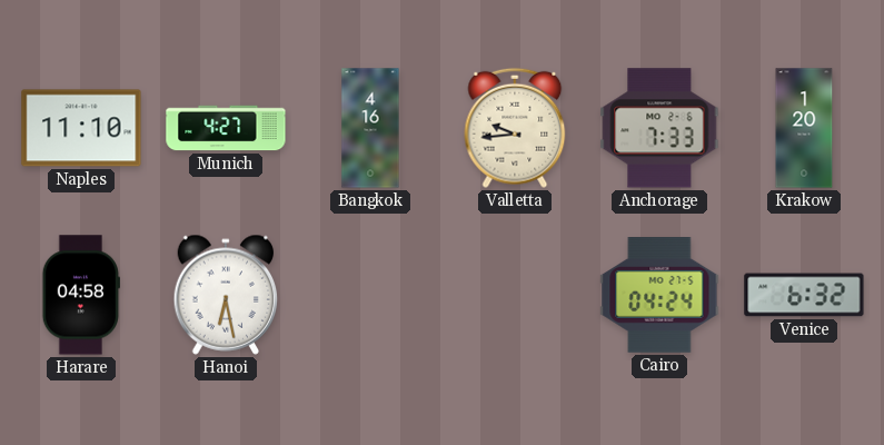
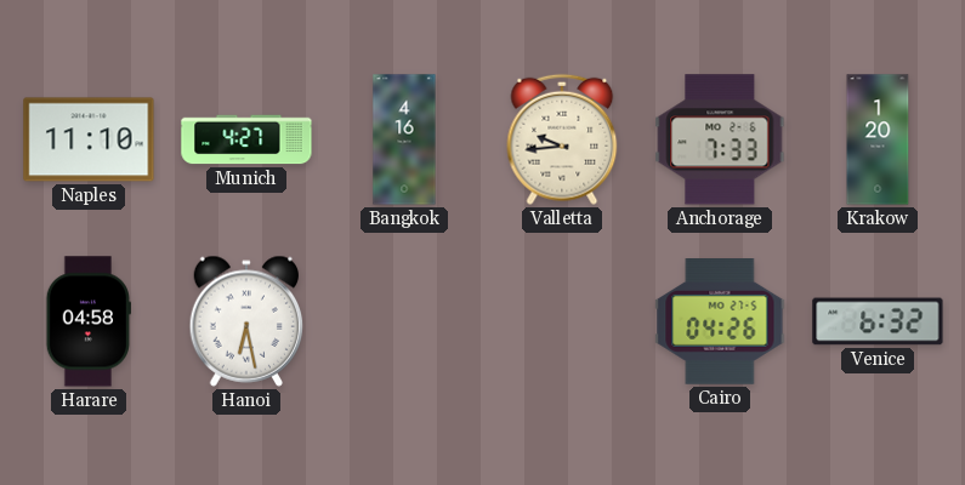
Cairo: 04:24 -> 04:26
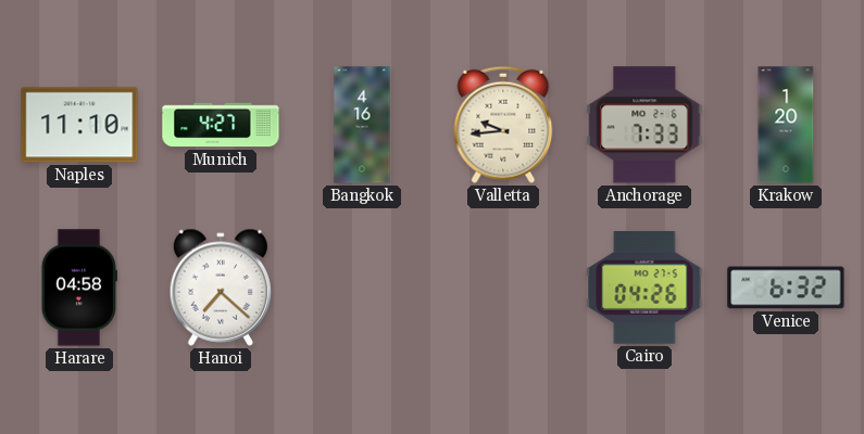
Hanoi: 6:28 -> 7:22
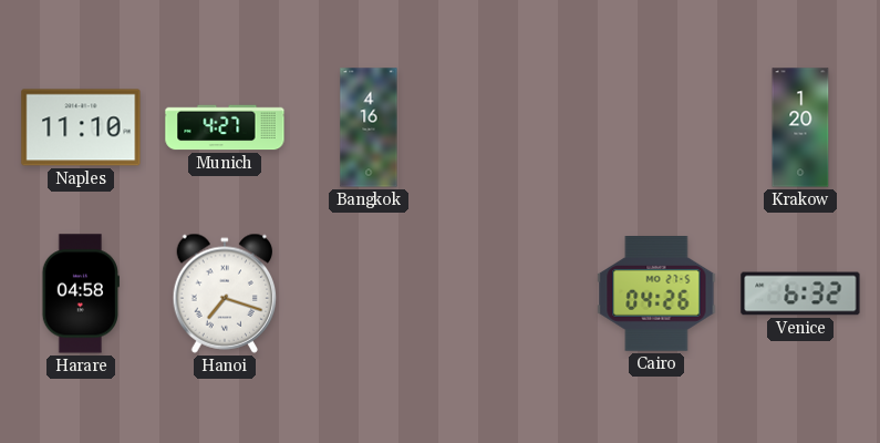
Valletta: 9:44 -> none
Anchorage: 7:33 -> none
Hanoi: 7:22 -> 7:18
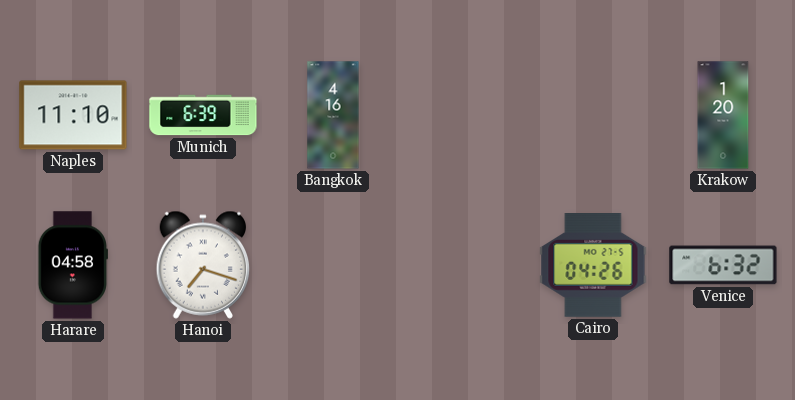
Munich: 4:27 -> 6:39
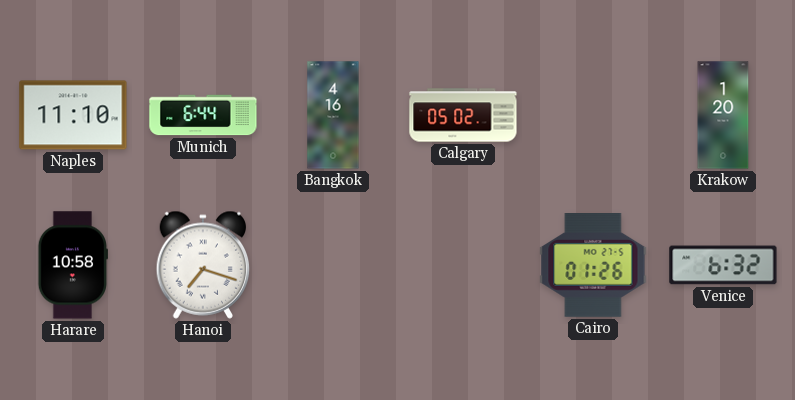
Munich: 6:39 -> 6:44
Calgary: none -> 05:02
Harare: 04:58 -> 10:58
Cairo: 04:26 -> 01:26
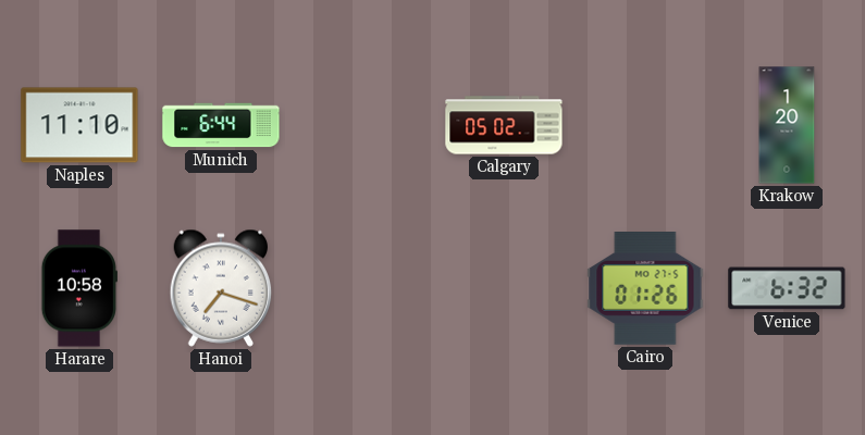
Bangkok: 4:16 -> none
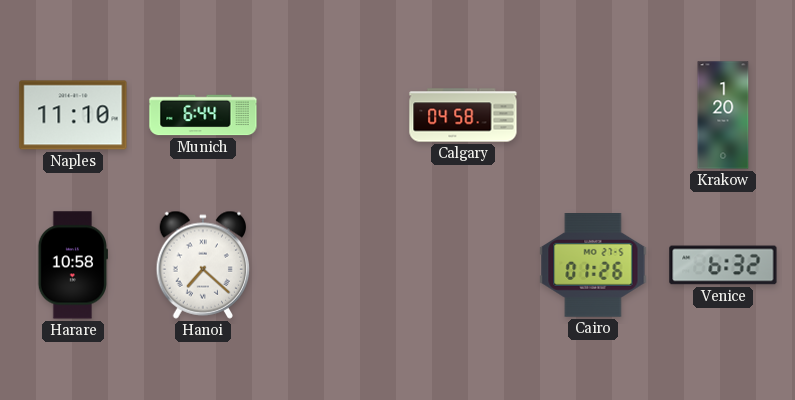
Calgary: 05:02 -> 04:58
Hanoi: 7:18 -> 7:22
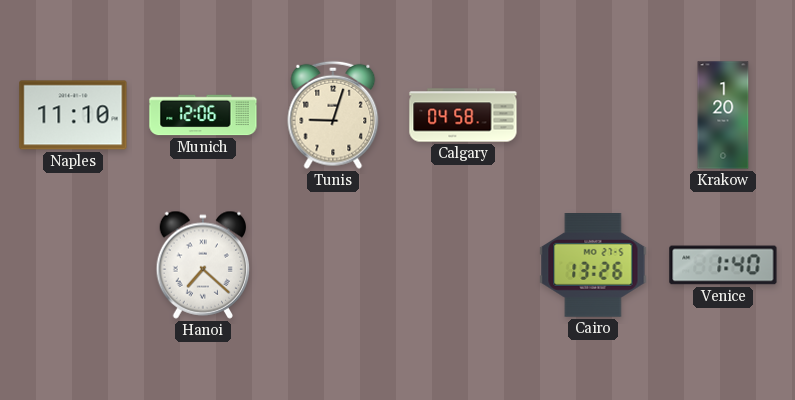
Munich: 6:44 -> 12:06
Tunis: none -> 9:03
Harare: 10:58 -> none
Cairo: 01:26 -> 13:26
Venice: 6:32 -> 1:40
